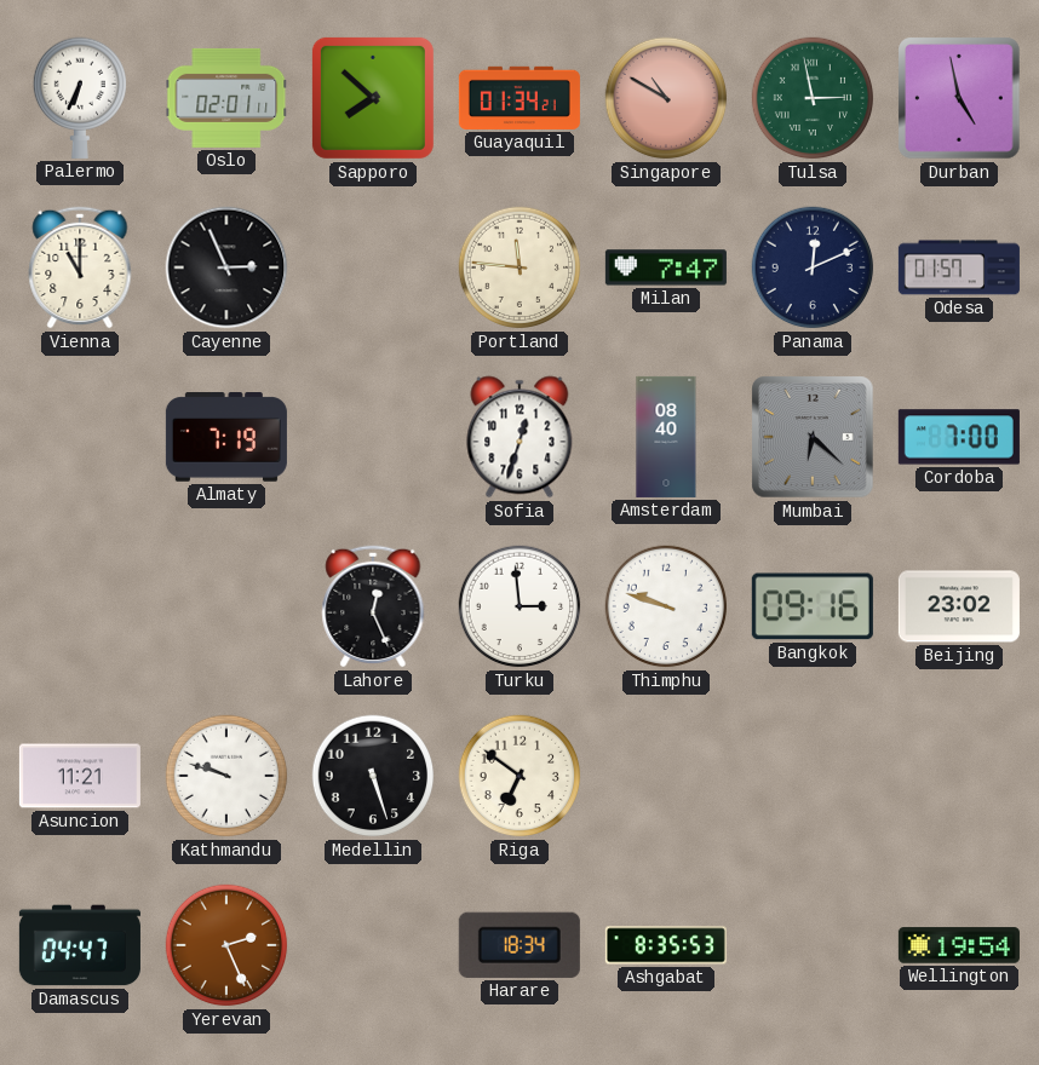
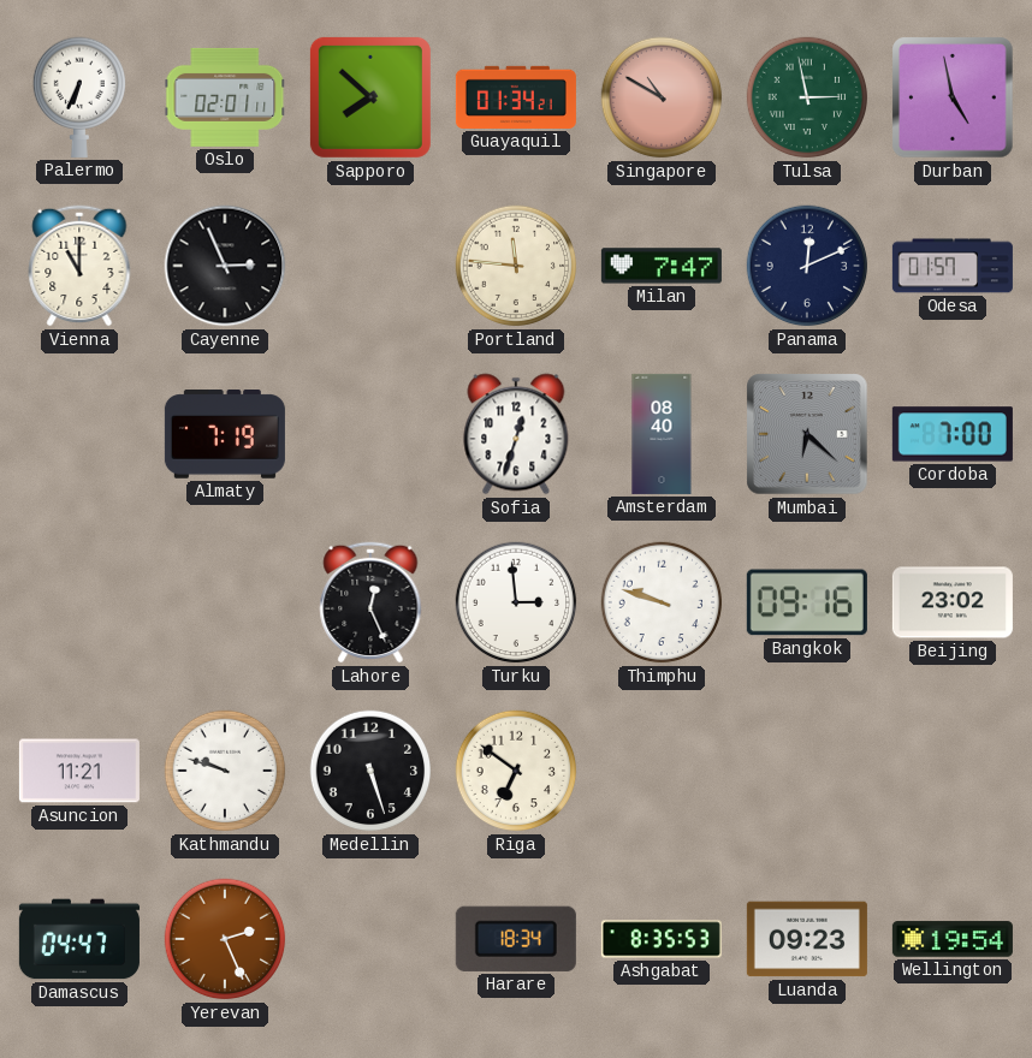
Luanda: none -> 09:23
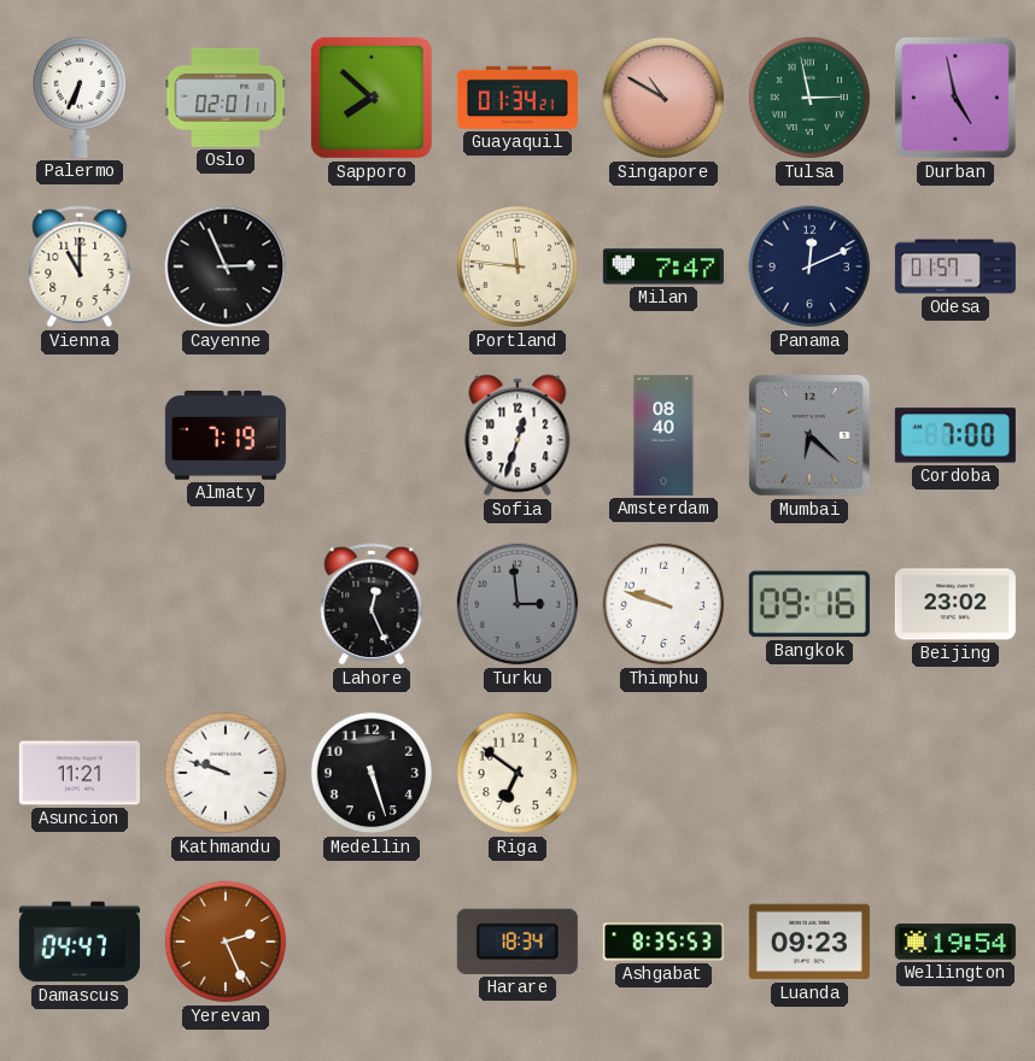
Turku dial: white -> grey
